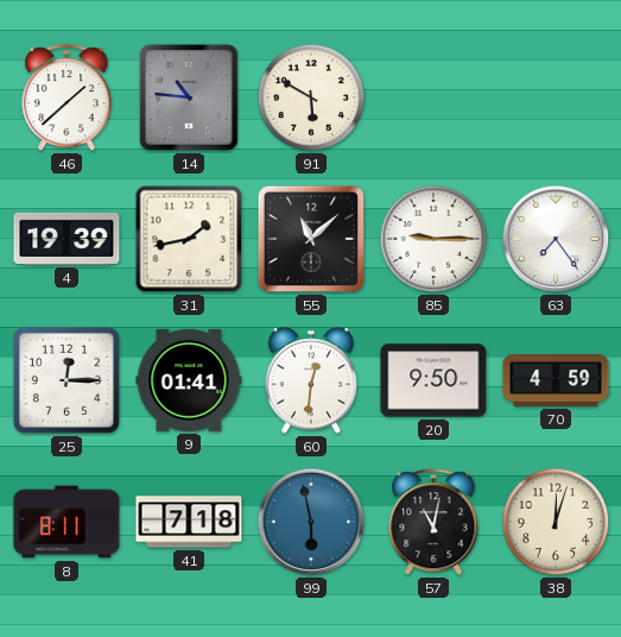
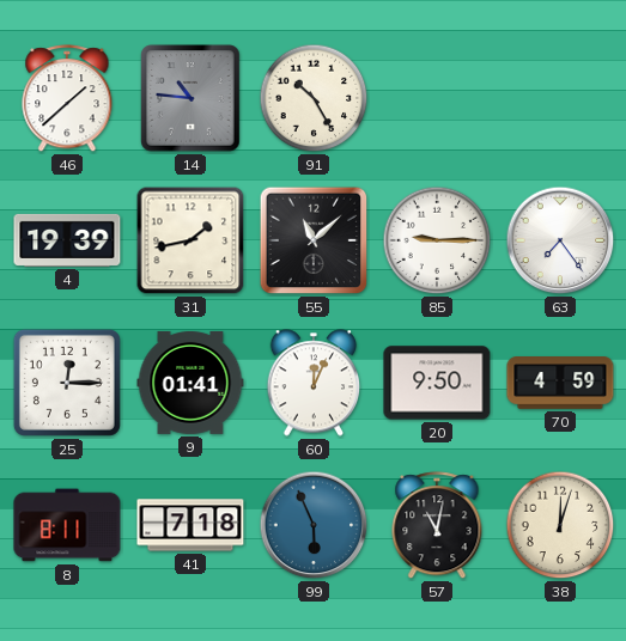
91: 5:50 -> 10:25
60: 12:31 -> 12:04
99: 5:58 -> 5:56
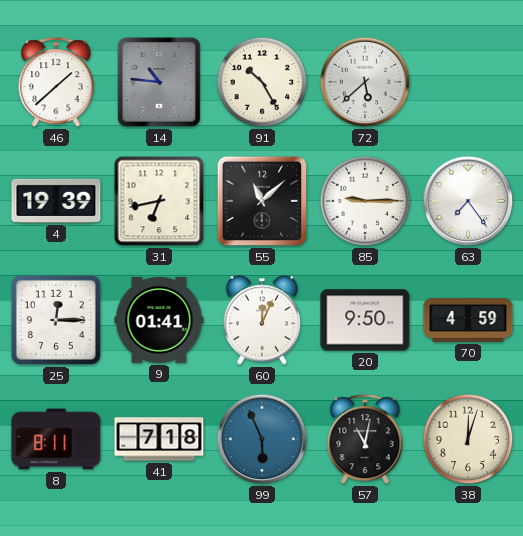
72: none -> 5:38
31: 1:43 -> 6:43
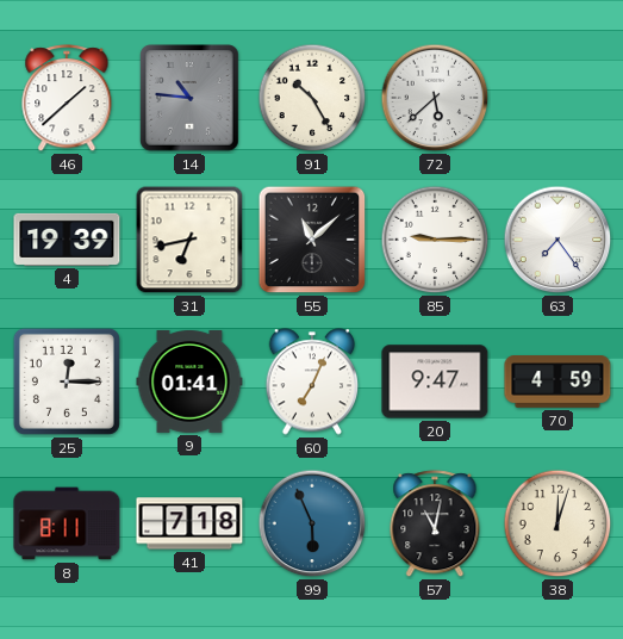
60: 12:04 -> 7:04
20: 9:50 -> 9:47
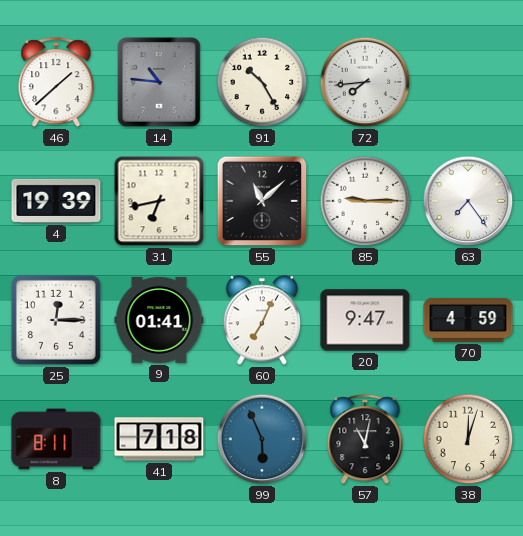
72: 5:38 -> 7:44
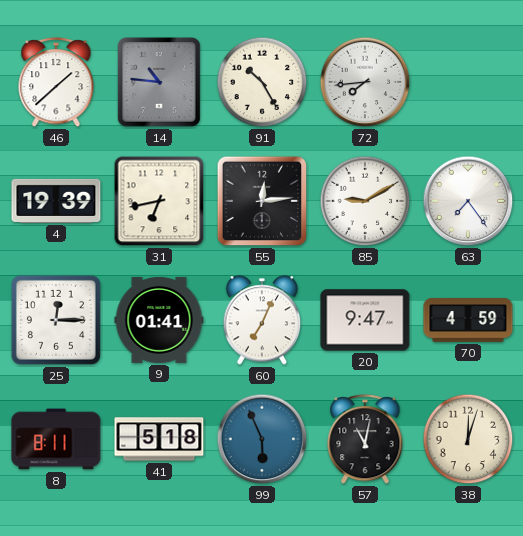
55: 11:08 -> 12:14
85: 9:15 -> 9:10
41: 7:18 -> 5:18
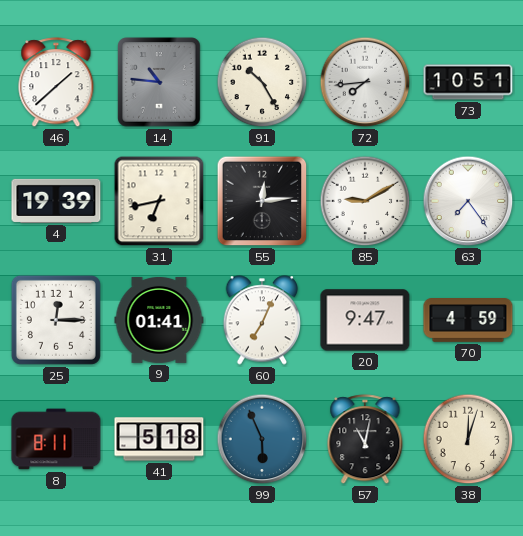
73: none -> 10:51
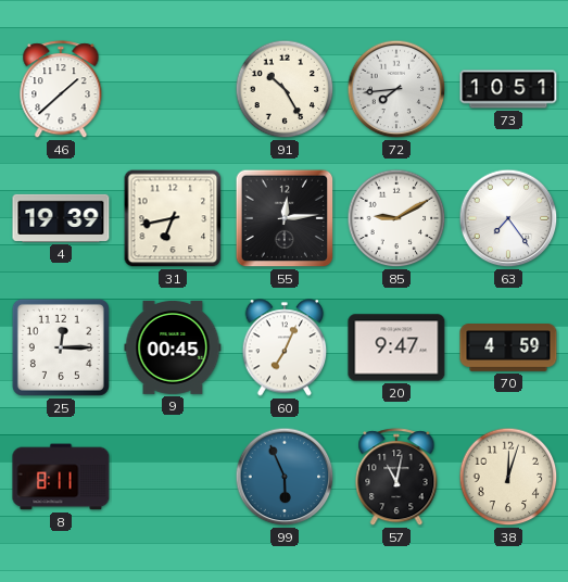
14: 10:46 -> none
9: 01:41 -> 00:45
41: 5:18 -> none
